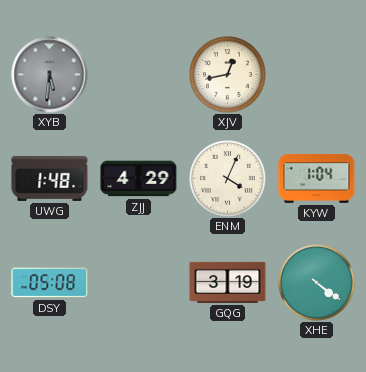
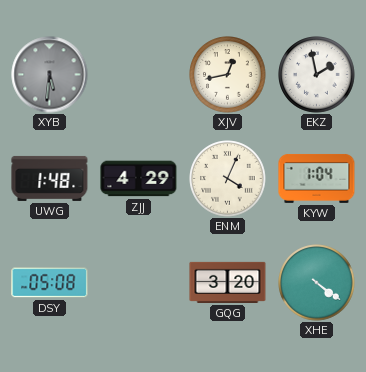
EKZ: none -> 1:58
GQG: 3:19 -> 3:20
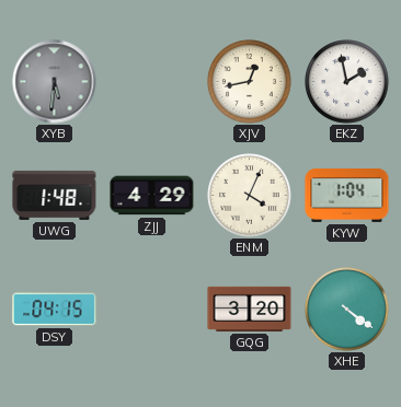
DSY: 05:08 -> 04:15
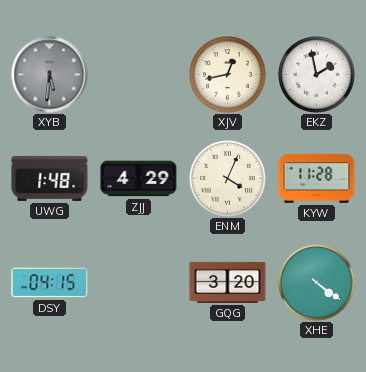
KYW: 1:04 -> 11:28
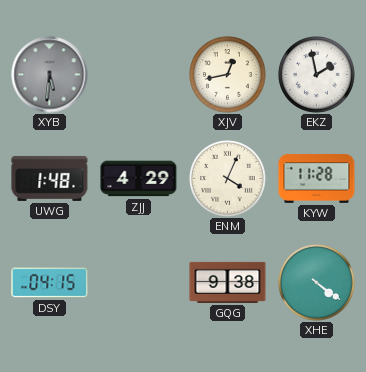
GQG: 3:20 -> 9:38
